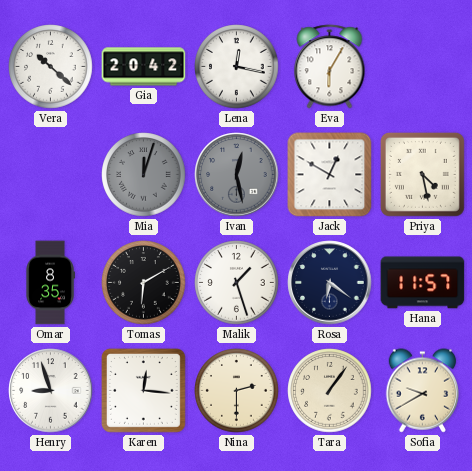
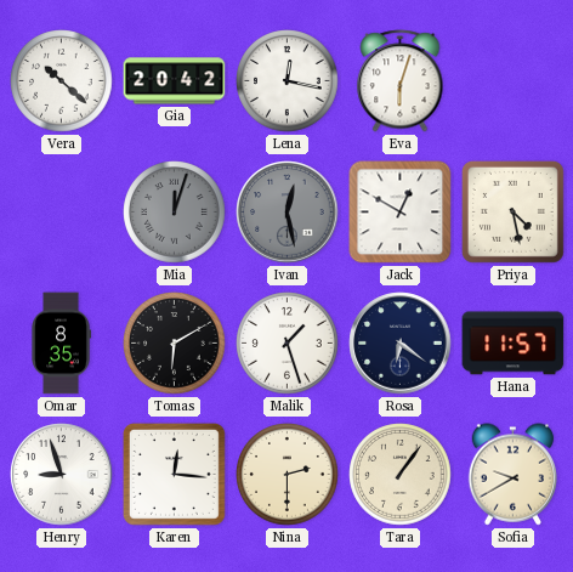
Eva: 6:05 -> 6:03
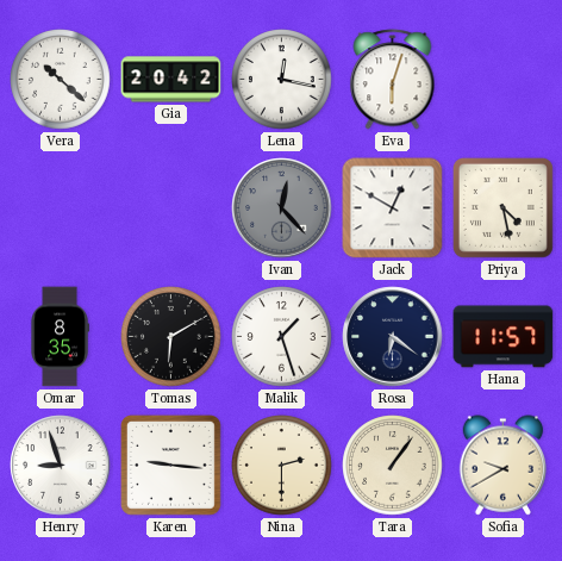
Mia: 12:03 -> none
Ivan: 12:28 -> 12:23
Karen: 12:16 -> 9:16
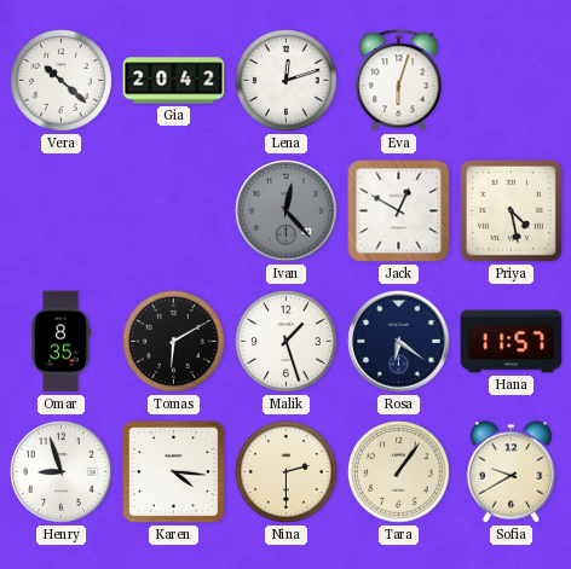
Lena: 12:17 -> 12:12
Karen: 9:16 -> 4:16
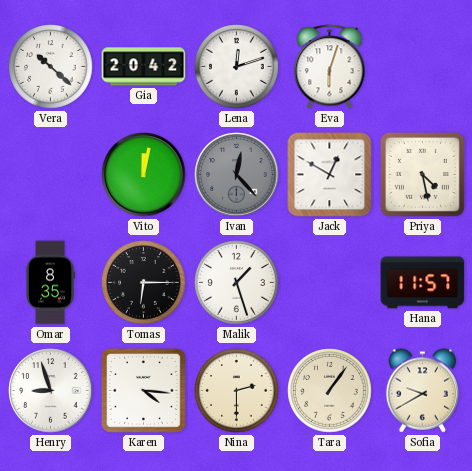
Vito: none -> 12:02
Tomas: 6:10 -> 6:15
Rosa: 6:21 -> none
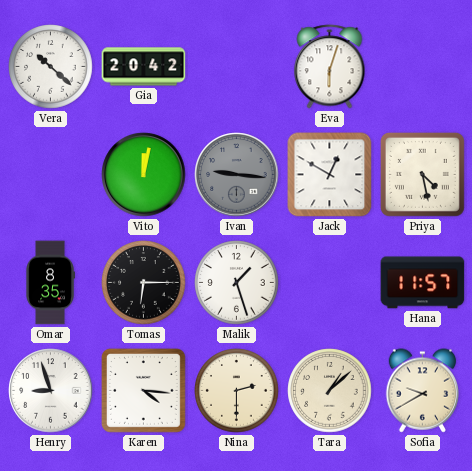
Lena: 12:12 -> none
Ivan: 12:23 -> 9:16
Tara: 1:06 -> 1:08
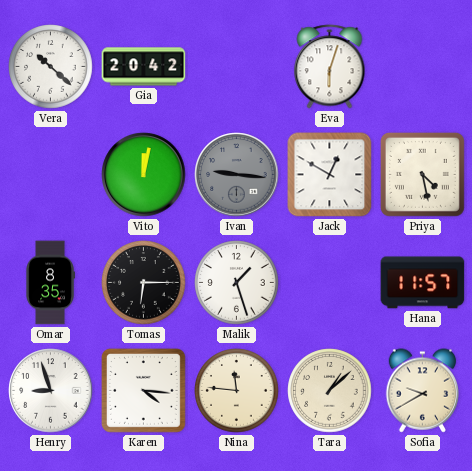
Nina: 2:30 -> 11:46
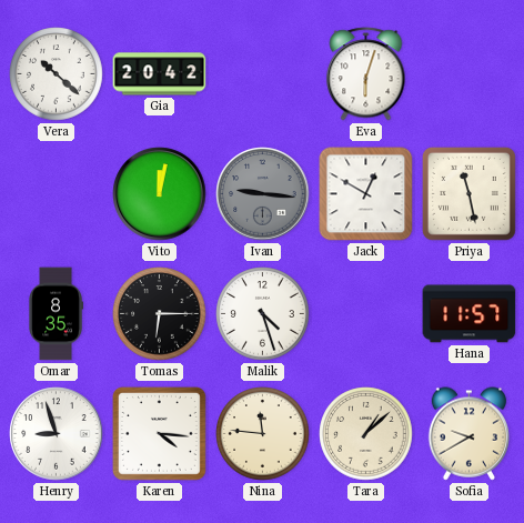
Priya: 4:28 -> 11:28
Malik: 1:27 -> 4:27
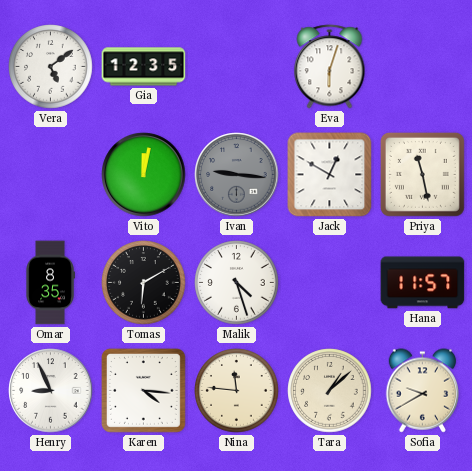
Vera: 10:22 -> 5:09
Gia: 20:42 -> 12:35
Tomas: 6:15 -> 6:10
Henry: 8:57 -> 8:56
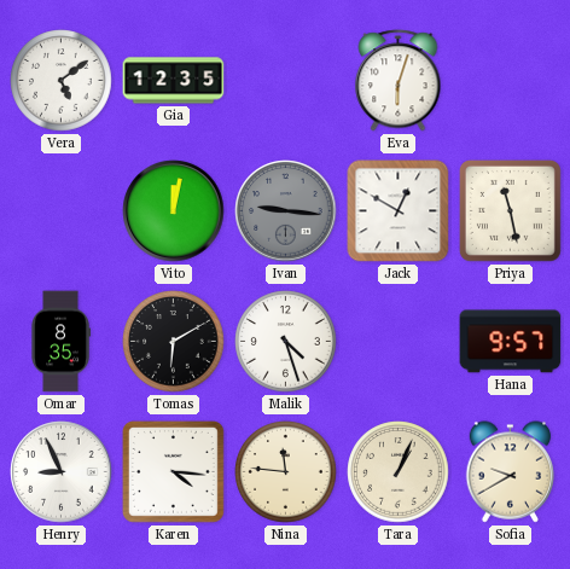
Hana: 11:57 -> 9:57
Tara: 1:08 -> 1:04
